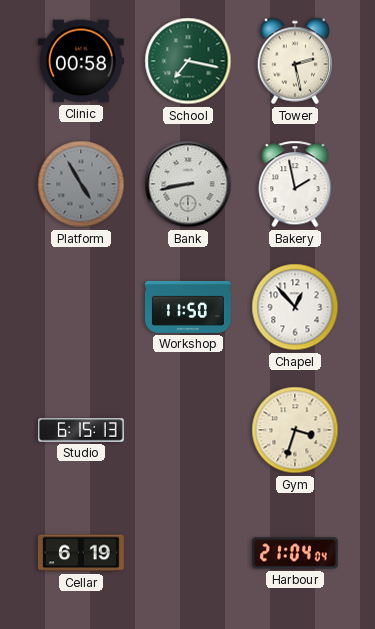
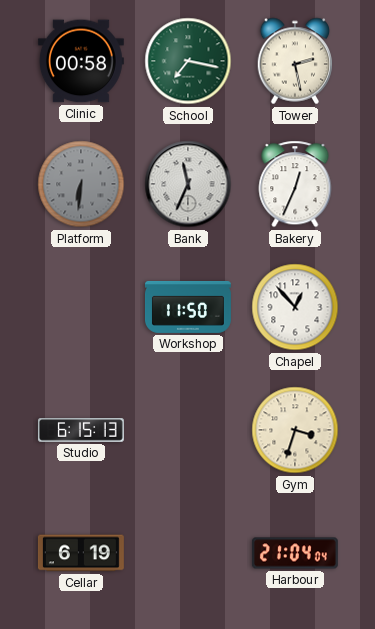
Platform: 4:55 -> 6:31
Bank: 8:43 -> 11:34
Bakery: 1:58 -> 12:34
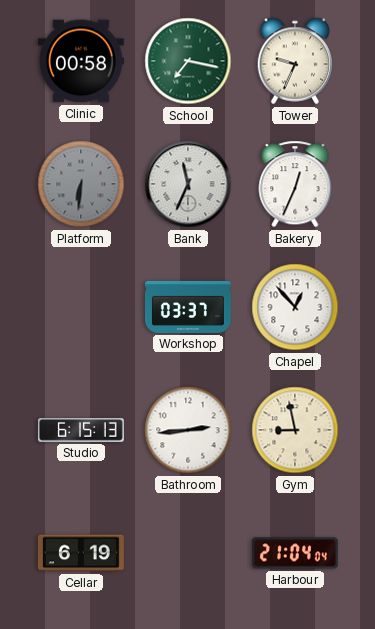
Tower: 2:28 -> 9:34
Workshop: 11:50 -> 03:37
Bathroom: none -> 2:44
Gym: 3:33 -> 8:58
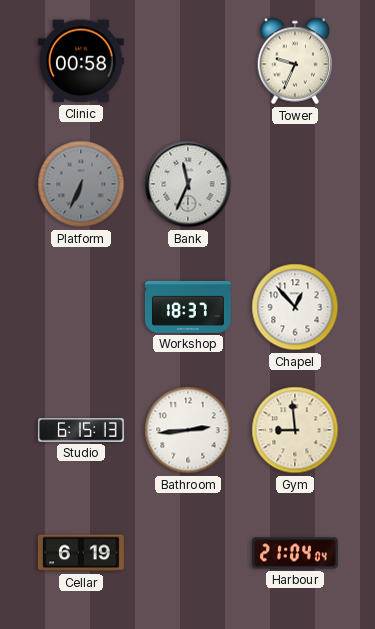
School: 7:17 -> none
Platform: 6:31 -> 6:34
Bakery: 12:34 -> none
Workshop: 03:37 -> 18:37
Gym: 8:58 -> 8:59
